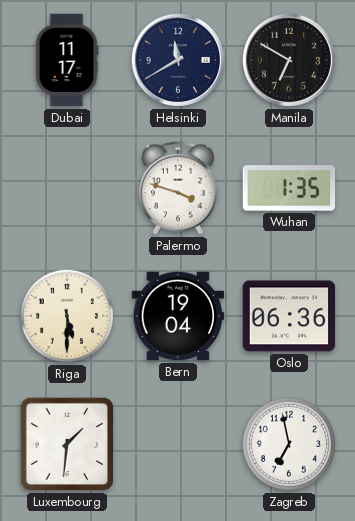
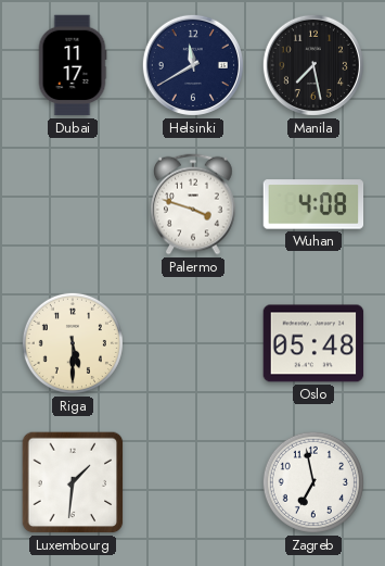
Manila: 6:50 -> 7:28
Wuhan: 1:35 -> 4:08
Bern: 19:04 -> none
Oslo: 06:36 -> 05:48
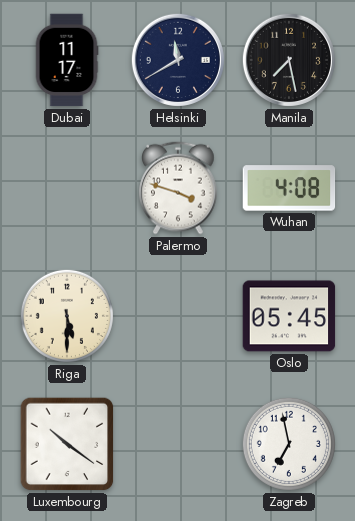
Oslo: 05:48 -> 05:45
Luxembourg: 1:31 -> 10:21
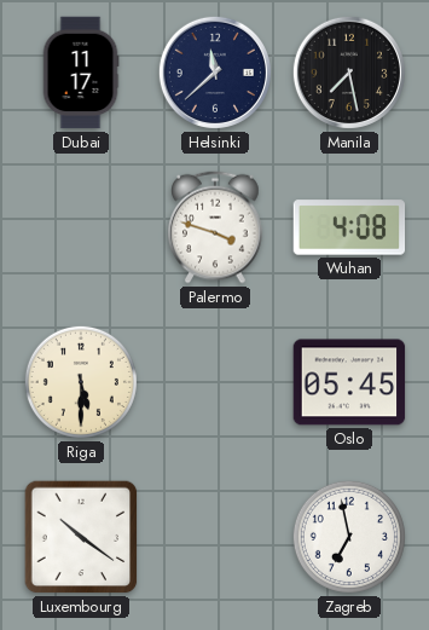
Helsinki: 11:40 -> 11:38
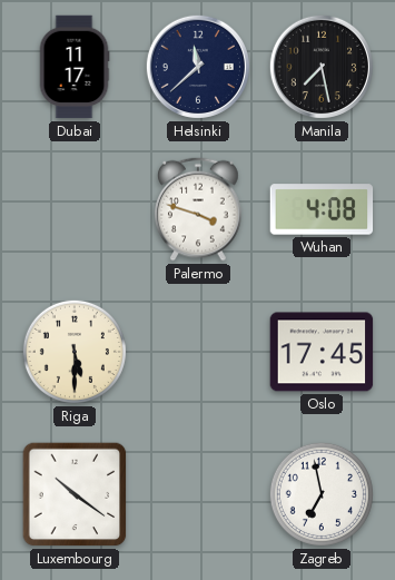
Oslo: 05:45 -> 17:45
